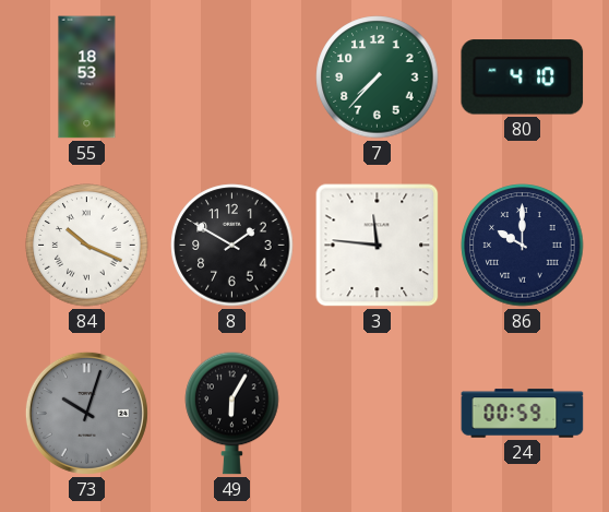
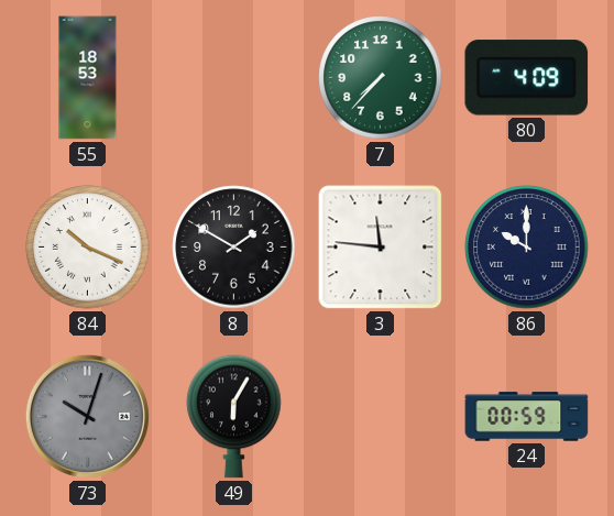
80: 4:10 -> 4:09
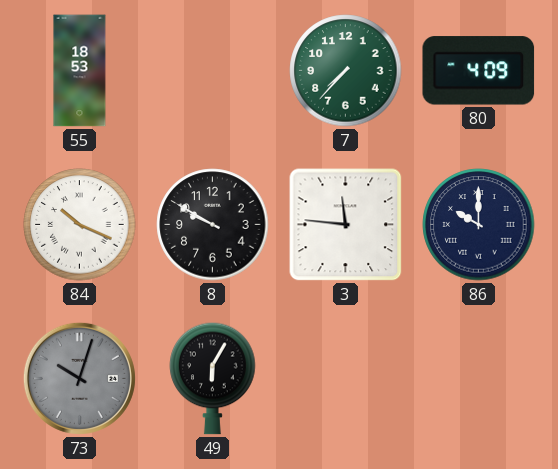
8: 1:50 -> 9:50
24: 00:59 -> none
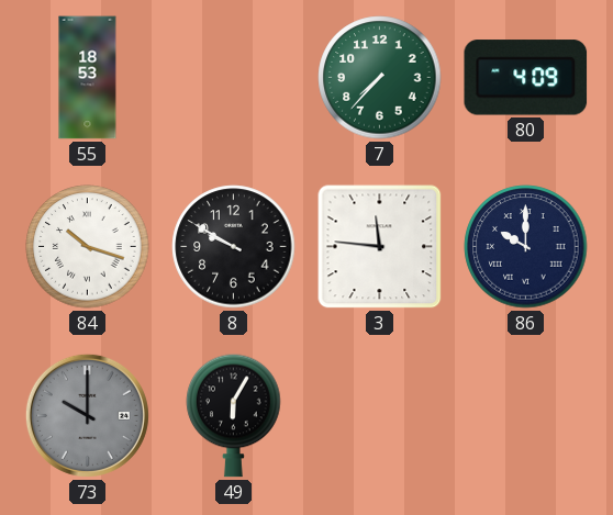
84: 10:19 -> 10:18
73: 10:03 -> 10:00
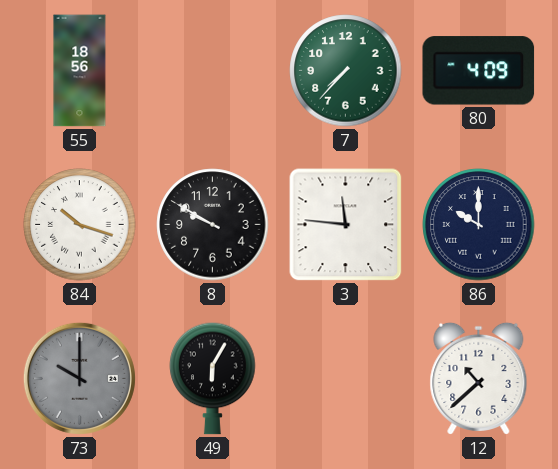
55: 18:53 -> 18:56
12: none -> 10:38
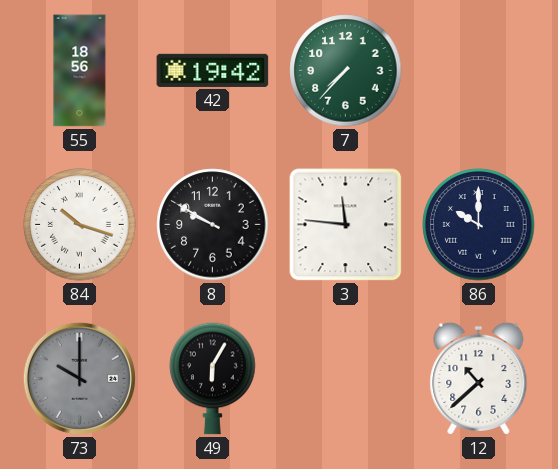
42: none -> 19:42
80: 4:09 -> none
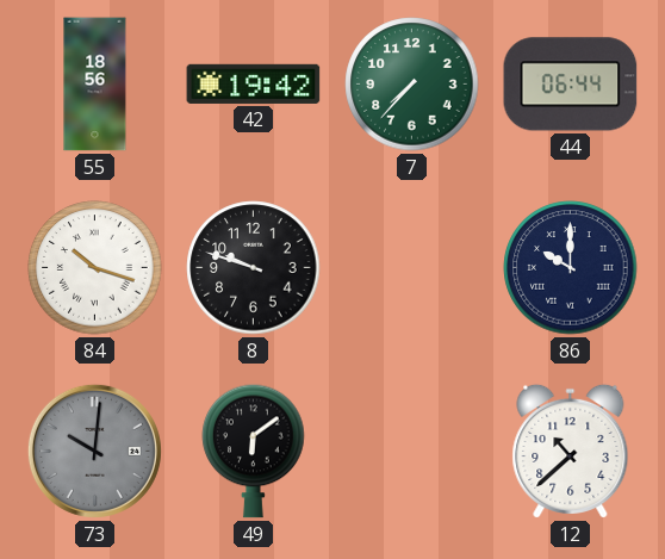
44: none -> 06:44
8: 9:50 -> 9:48
3: 11:46 -> none
73: 10:00 -> 10:01
49: 6:05 -> 6:09
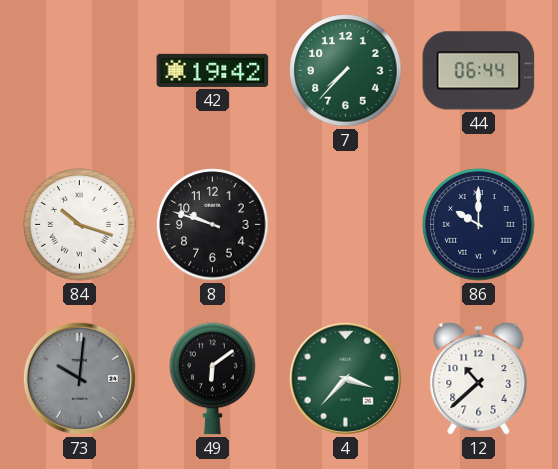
55: 18:56 -> none
4: none -> 3:37
